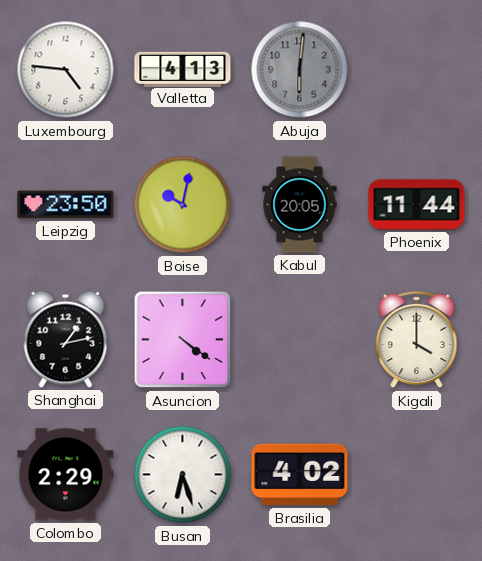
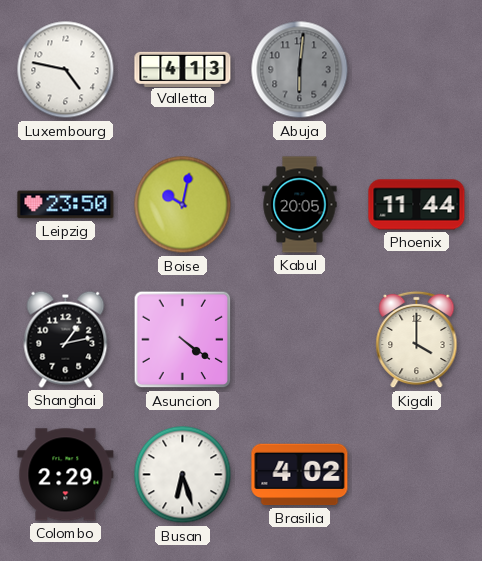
Luxembourg: 4:46 -> 4:47
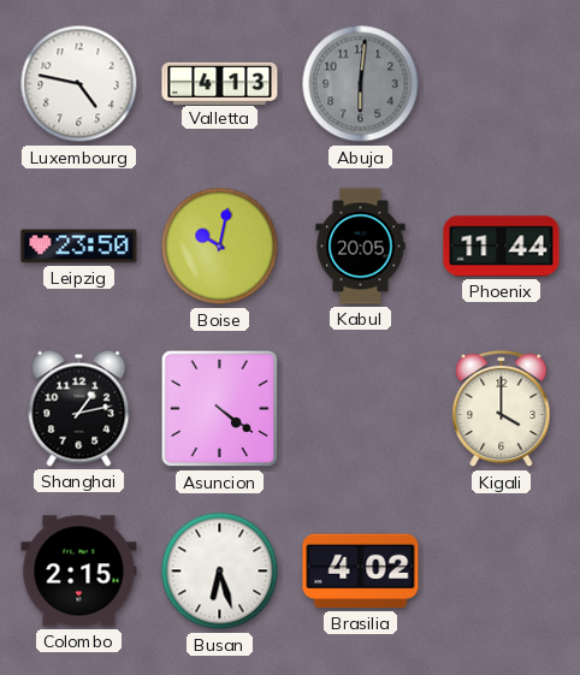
Colombo: 2:29 -> 2:15
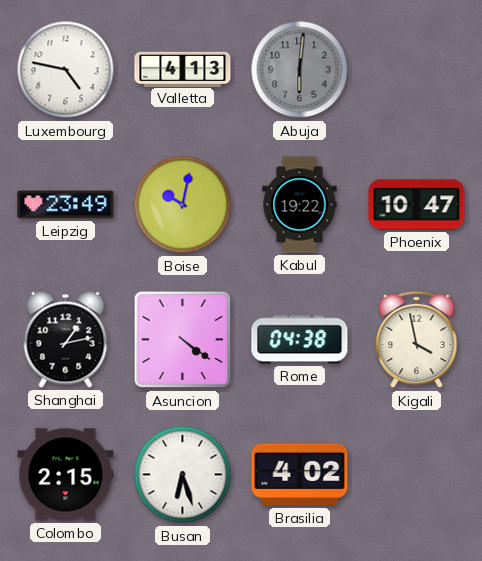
Leipzig: 23:50 -> 23:49
Kabul: 20:05 -> 19:22
Phoenix: 11:44 -> 10:47
Rome: none -> 04:38
Kigali: 4:00 -> 3:58
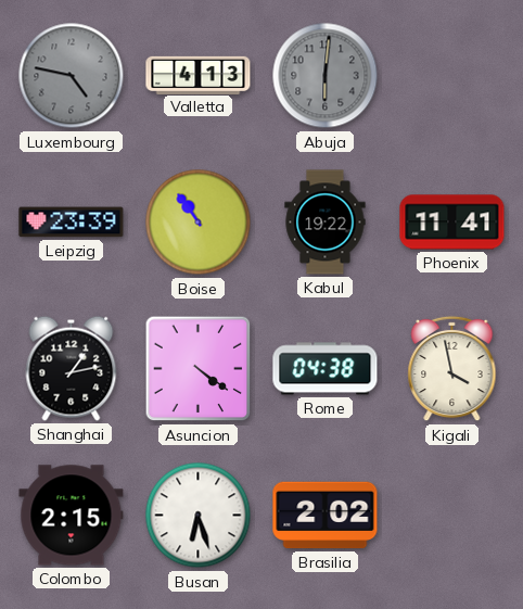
Luxembourg dial: white -> grey
Leipzig: 23:49 -> 23:39
Boise: 10:02 -> 10:54
Phoenix: 10:47 -> 11:41
Brasilia: 4:02 -> 2:02
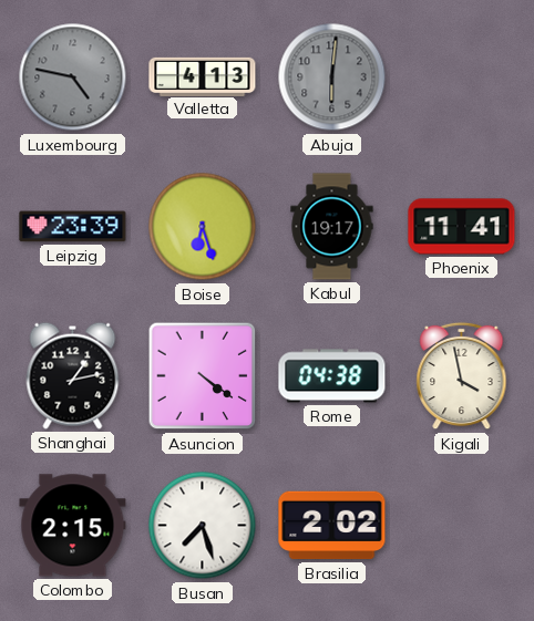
Boise: 10:54 -> 6:27
Kabul: 19:22 -> 19:17
Busan: 6:27 -> 7:27
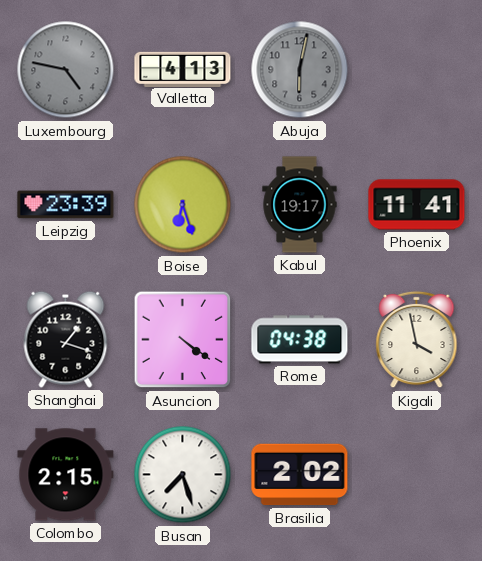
Abuja: 6:01 -> 6:02
Shanghai: 1:13 -> 1:18
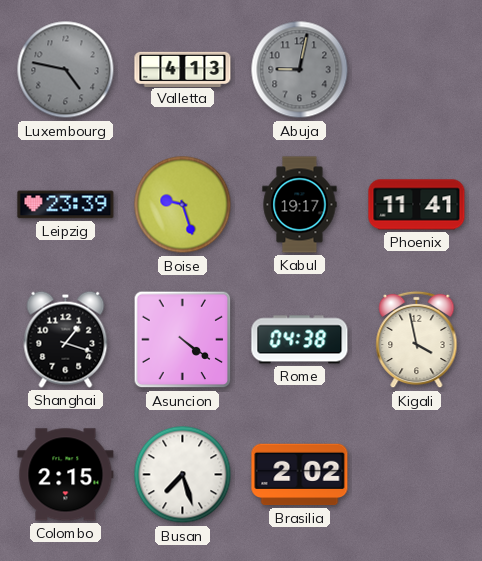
Abuja: 6:02 -> 9:02
Boise: 6:27 -> 9:27
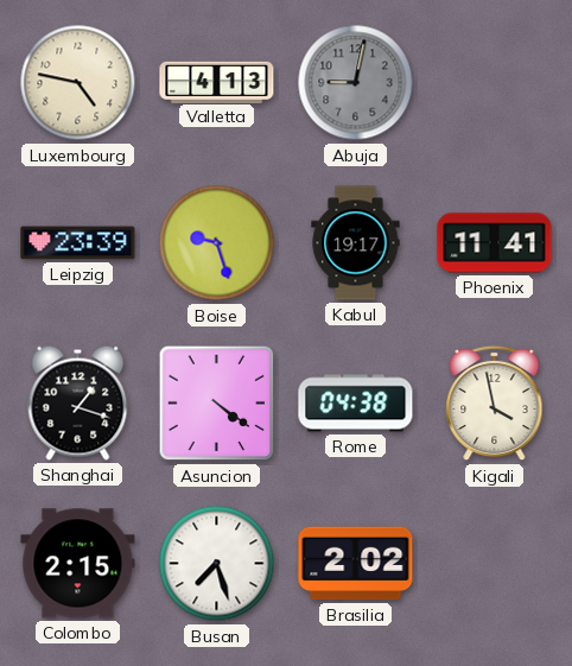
Luxembourg dial: grey -> cream
